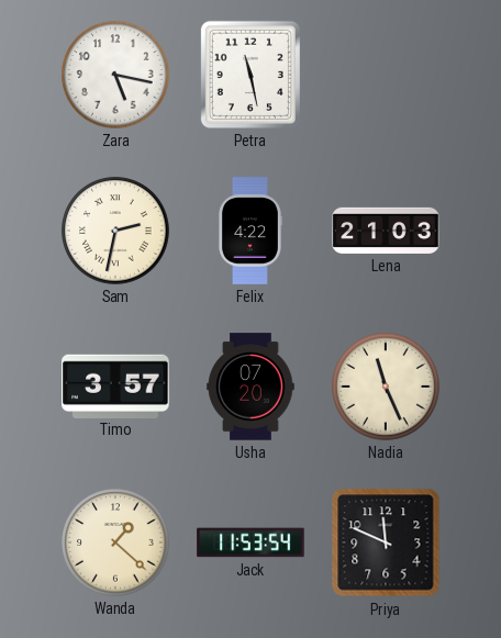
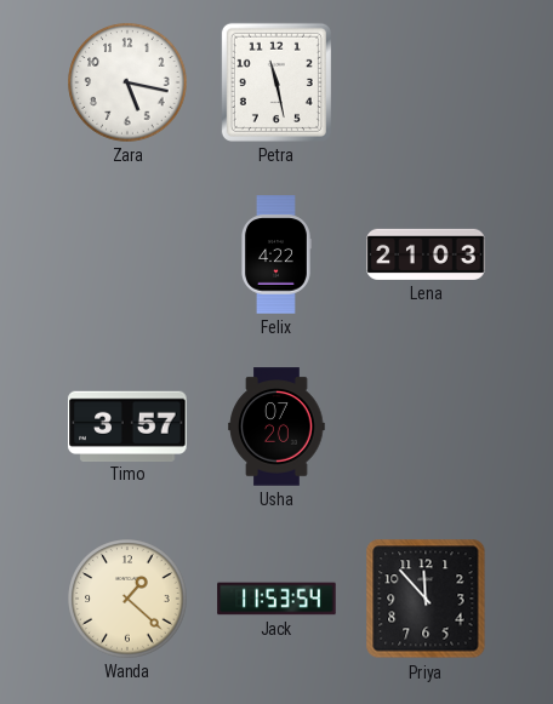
Sam: 2:32 -> none
Nadia: 11:26 -> none
Priya: 11:49 -> 11:53
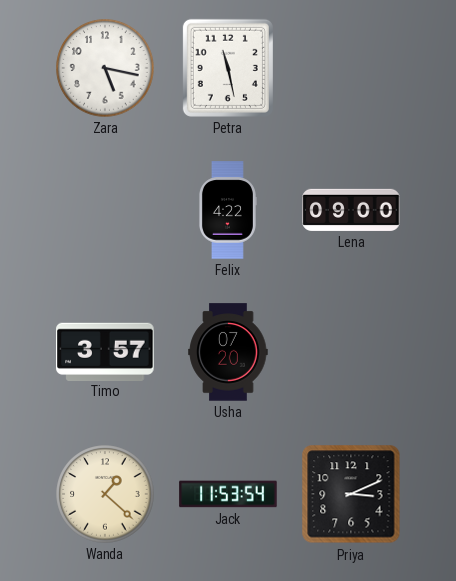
Lena: 21:03 -> 09:00
Priya: 11:53 -> 3:11
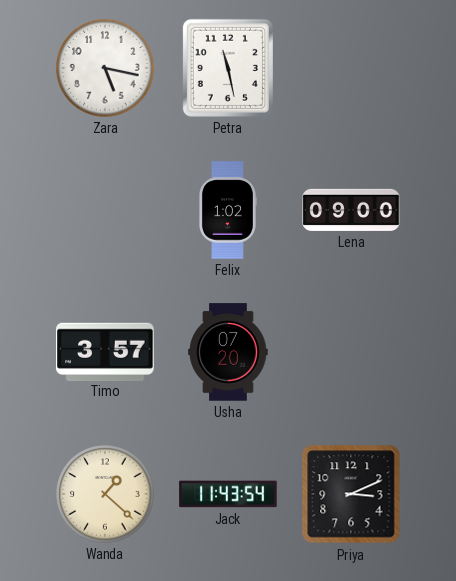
Felix: 4:22 -> 1:02
Jack: 11:53 -> 11:43
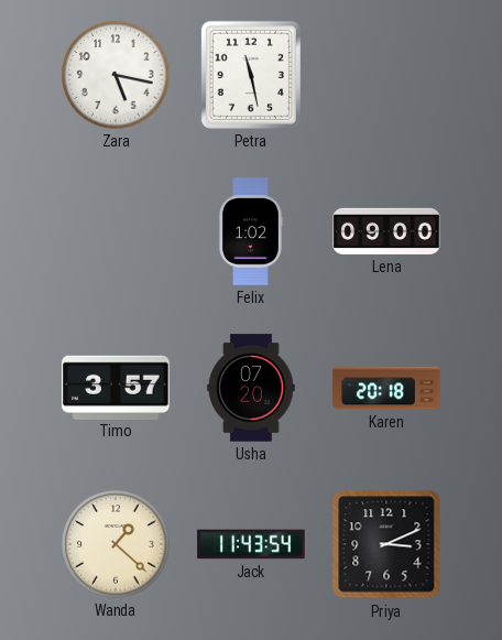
Karen: none -> 20:18
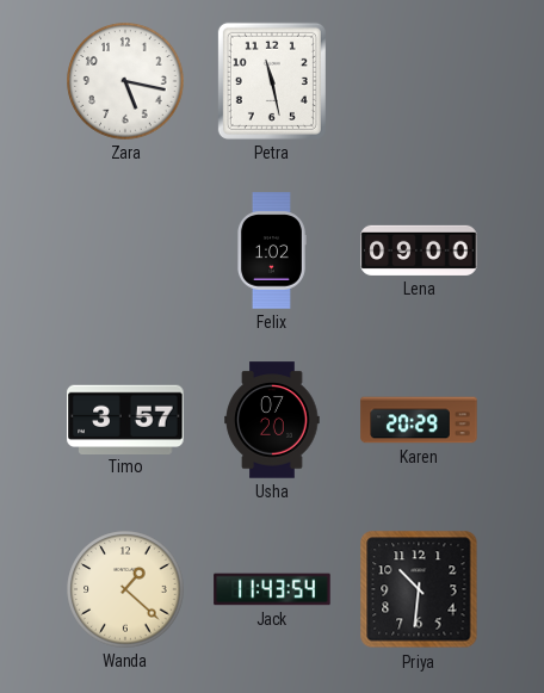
Karen: 20:18 -> 20:29
Priya: 3:11 -> 10:31
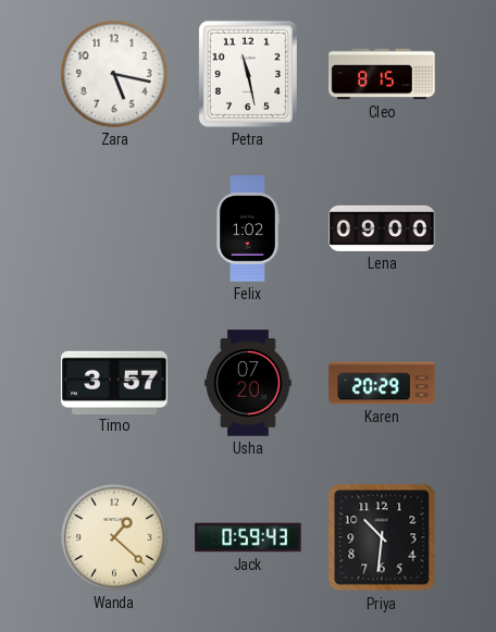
Cleo: none -> 8:15
Jack: 11:43 -> 0:59
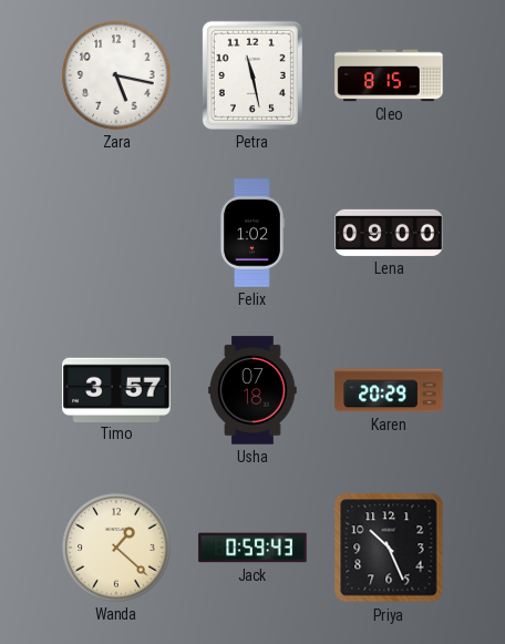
Usha: 07:20 -> 07:18
Priya: 10:31 -> 10:26
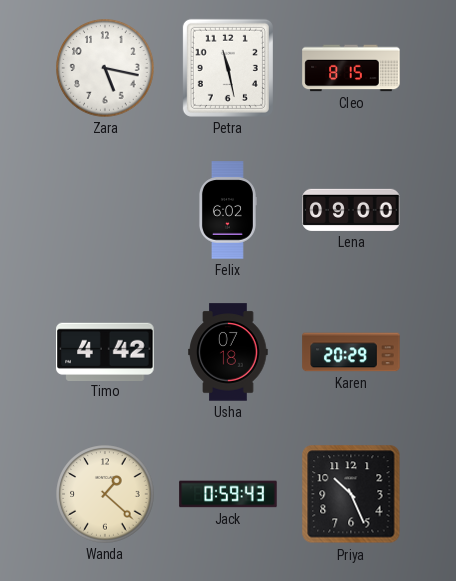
Felix: 1:02 -> 6:02
Timo: 3:57 -> 4:42
